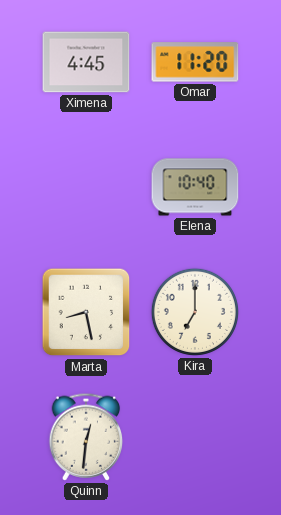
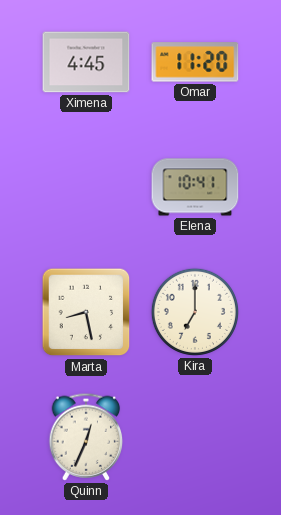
Elena: 10:40 -> 10:41
Quinn: 12:31 -> 12:34
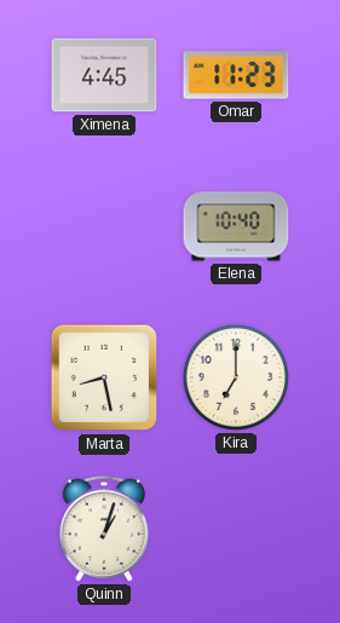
Omar: 11:20 -> 11:23
Elena: 10:41 -> 10:40
Quinn: 12:34 -> 1:03
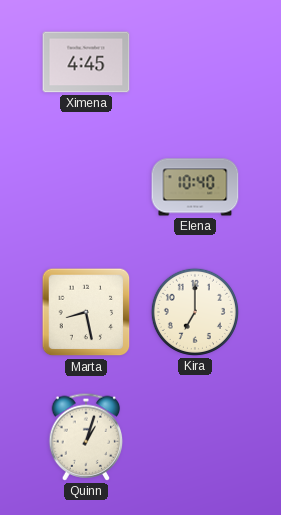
Omar: 11:23 -> none
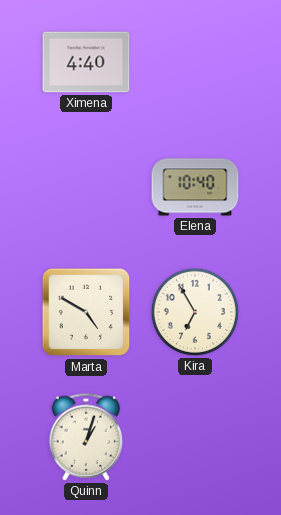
Ximena: 4:45 -> 4:40
Marta: 8:28 -> 4:50
Kira: 7:00 -> 6:55
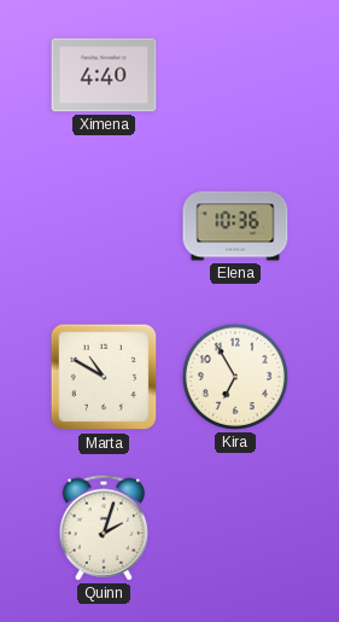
Elena: 10:40 -> 10:36
Marta: 4:50 -> 10:50
Quinn: 1:03 -> 2:03
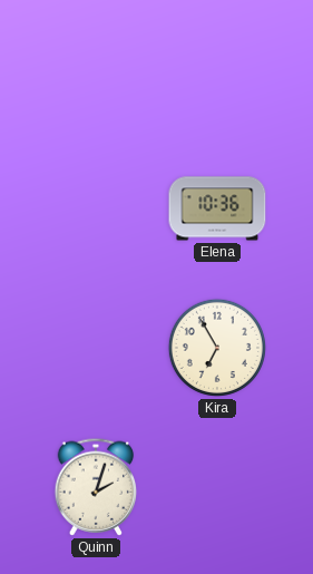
Ximena: 4:40 -> none
Marta: 10:50 -> none
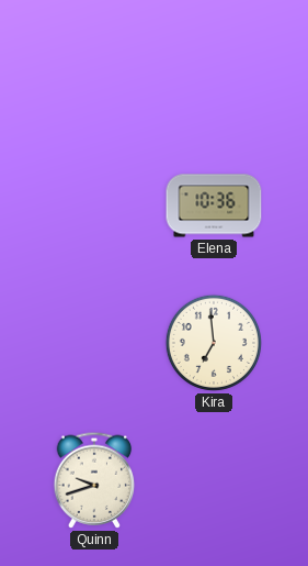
Kira: 6:55 -> 6:59
Quinn: 2:03 -> 9:42
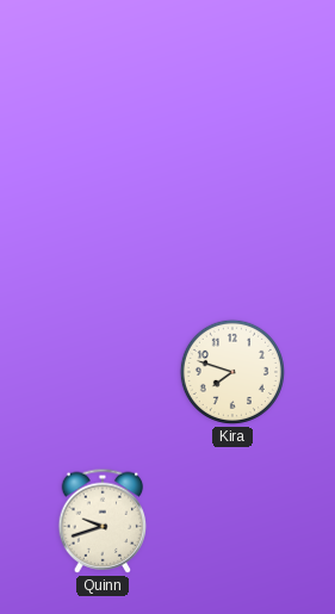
Elena: 10:36 -> none
Kira: 6:59 -> 7:48
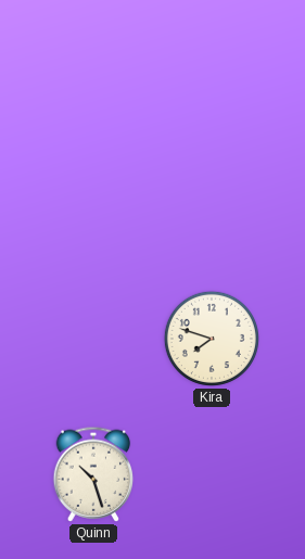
Quinn: 9:42 -> 10:27
